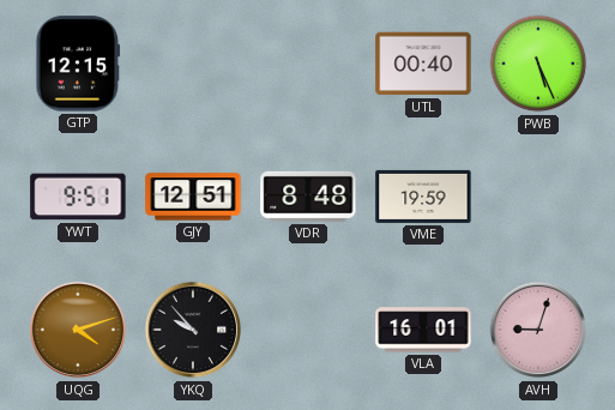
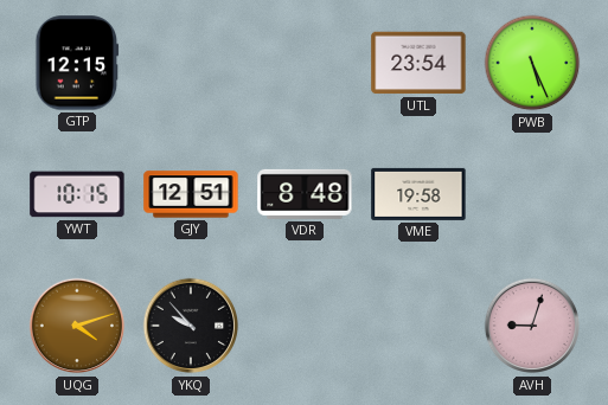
UTL: 00:40 -> 23:54
YWT: 9:51 -> 10:15
VME: 19:59 -> 19:58
VLA: 16:01 -> none
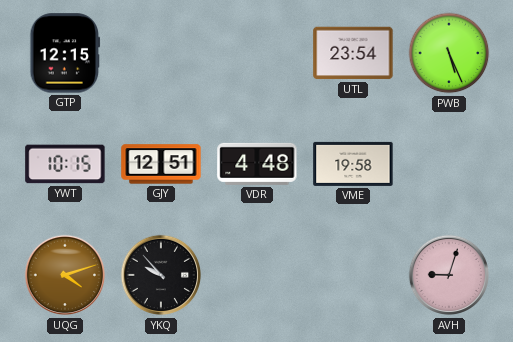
VDR: 8:48 -> 4:48
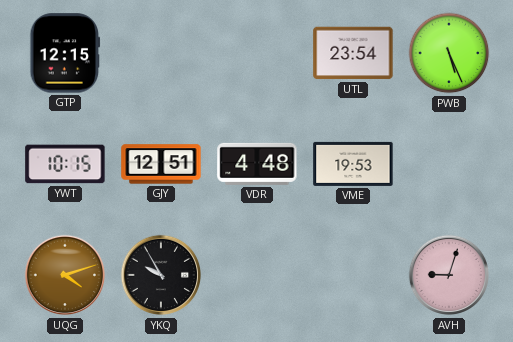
VME: 19:58 -> 19:53
YKQ: 9:53 -> 9:55
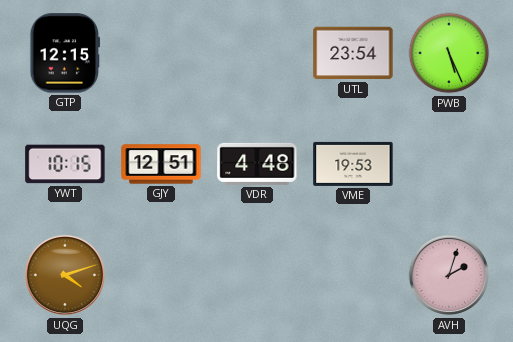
YKQ: 9:55 -> none
AVH: 9:03 -> 2:03
